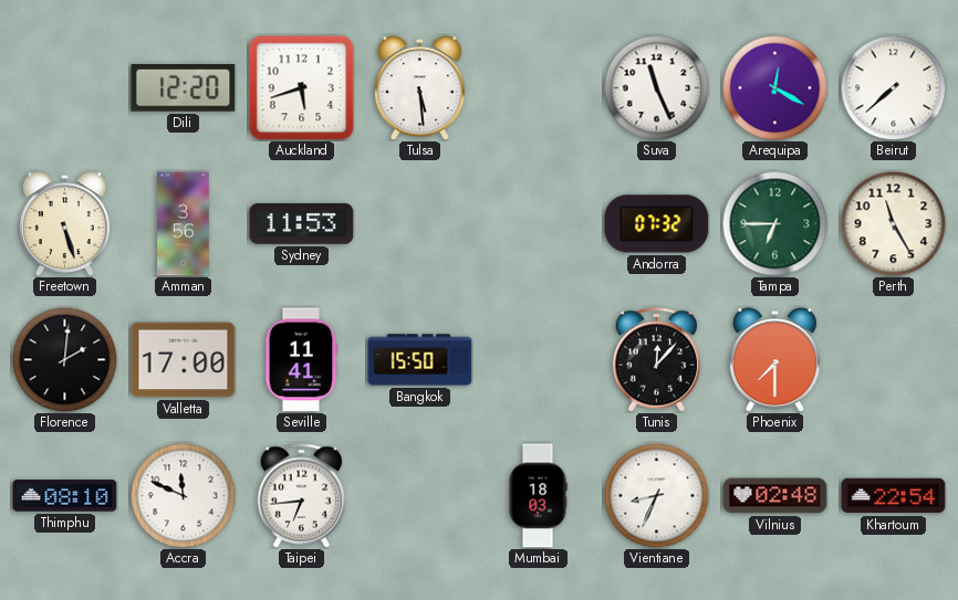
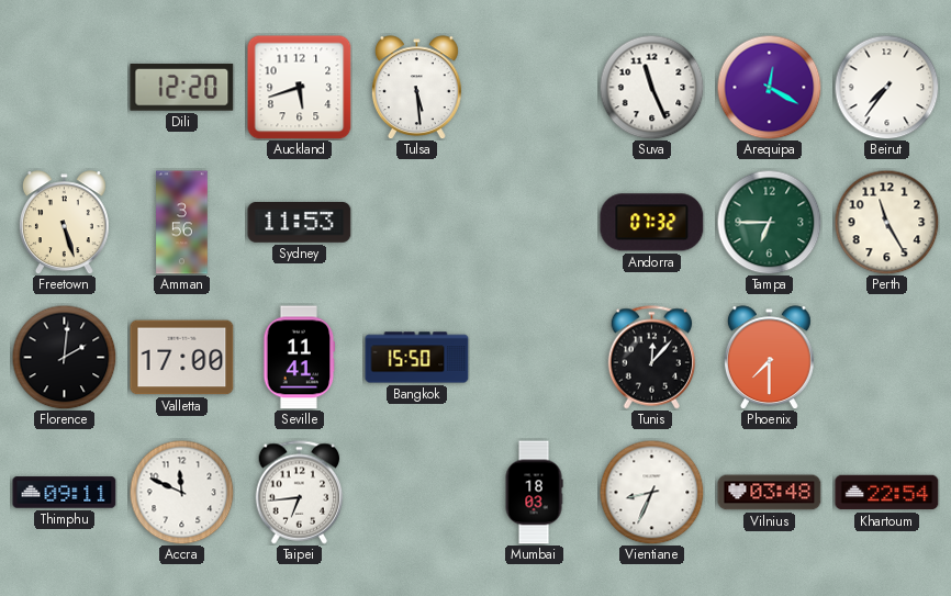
Beirut: 7:38 -> 7:36
Thimphu: 08:10 -> 09:11
Vilnius: 02:48 -> 03:48
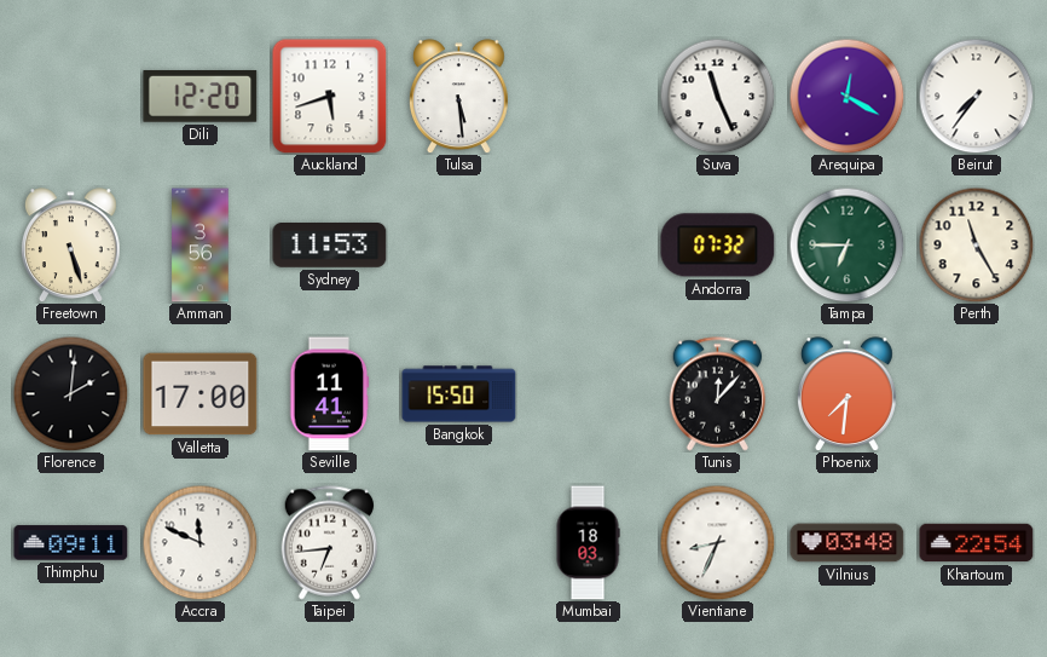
Phoenix: 7:30 -> 7:31
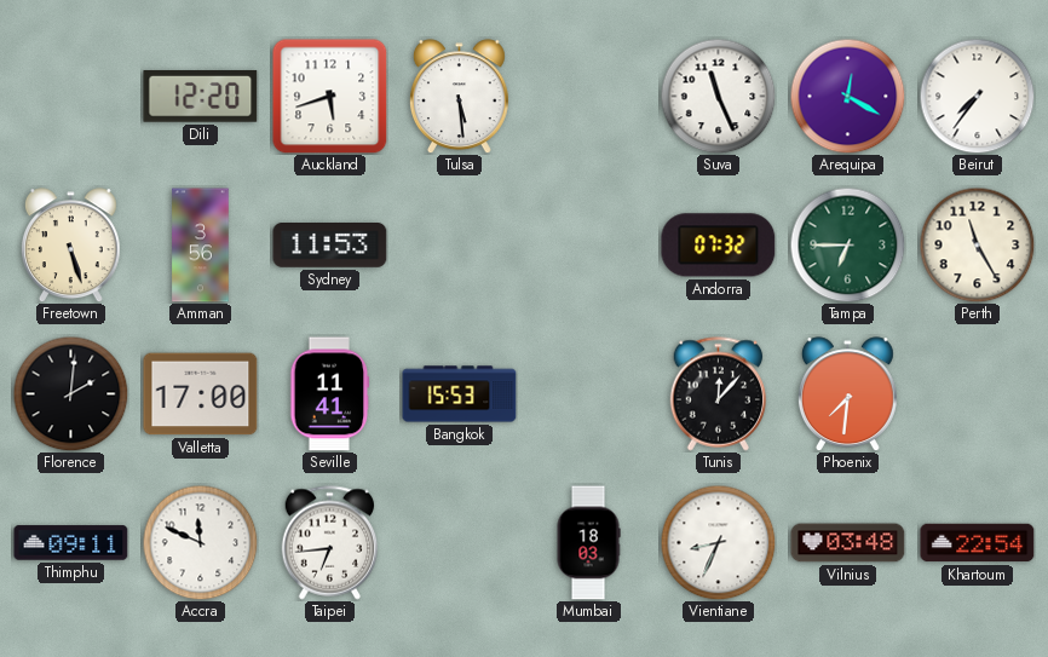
Bangkok: 15:50 -> 15:53
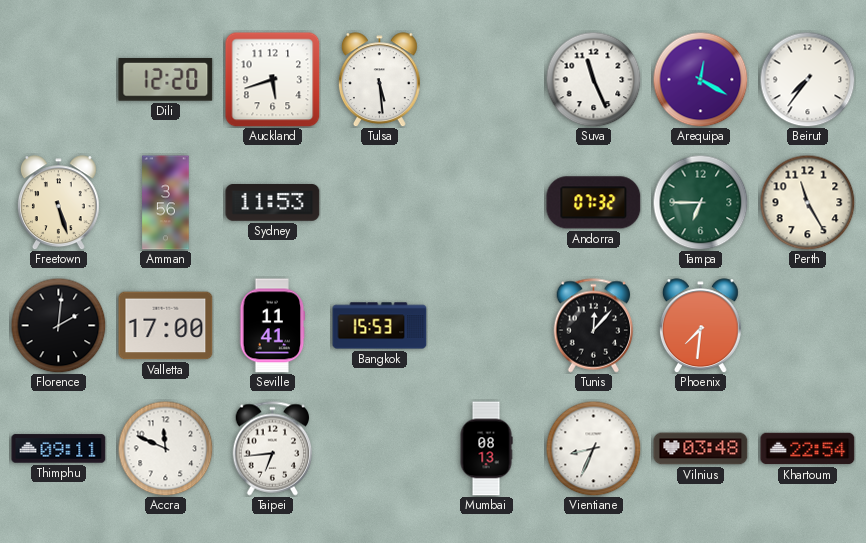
Mumbai: 18:03 -> 08:13
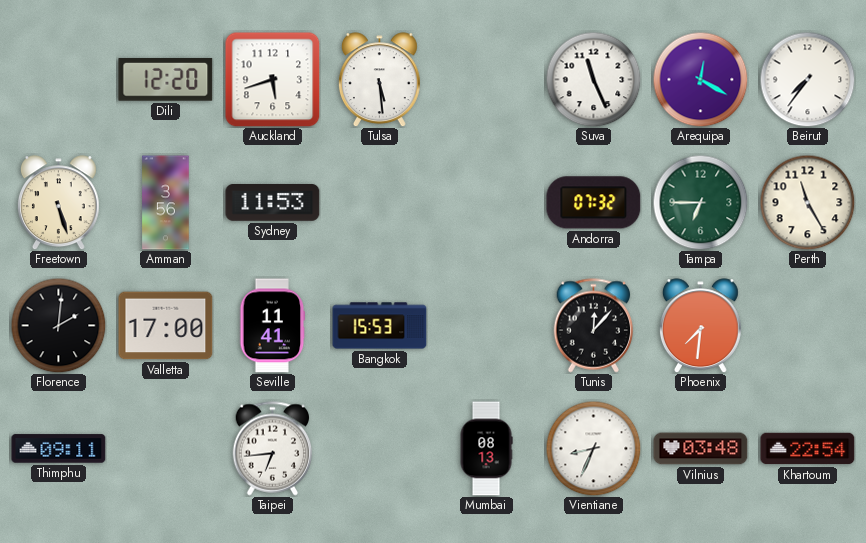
Accra: 11:49 -> none
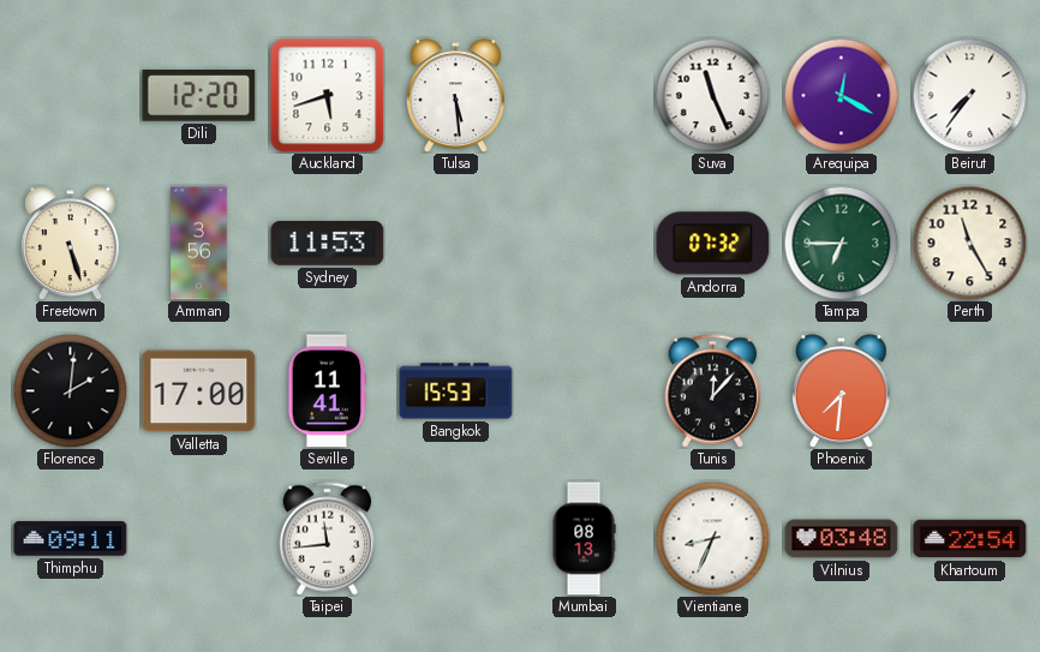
Taipei: 6:44 -> 11:44
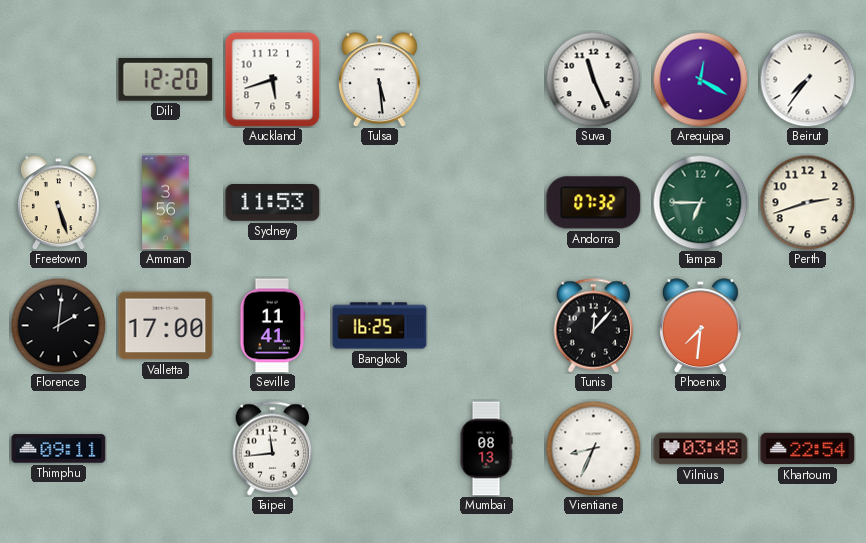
Perth: 11:25 -> 2:42
Bangkok: 15:53 -> 16:25
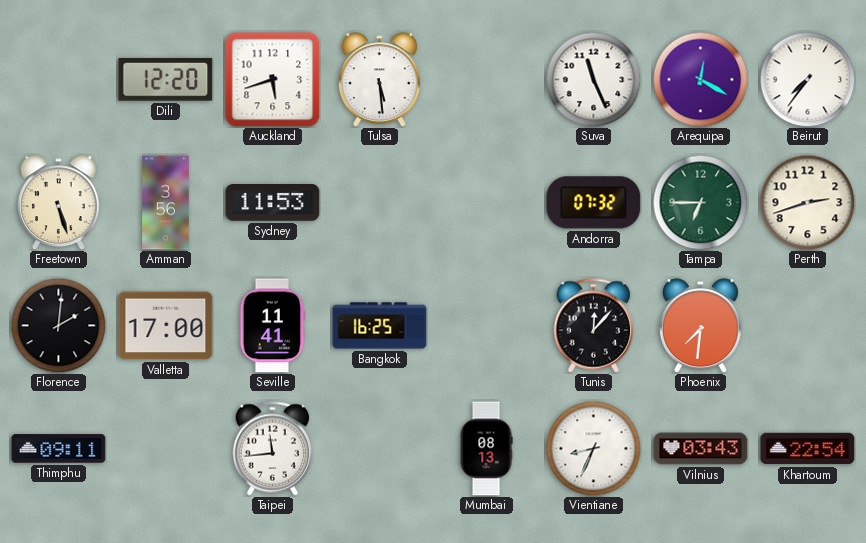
Vilnius: 03:48 -> 03:43
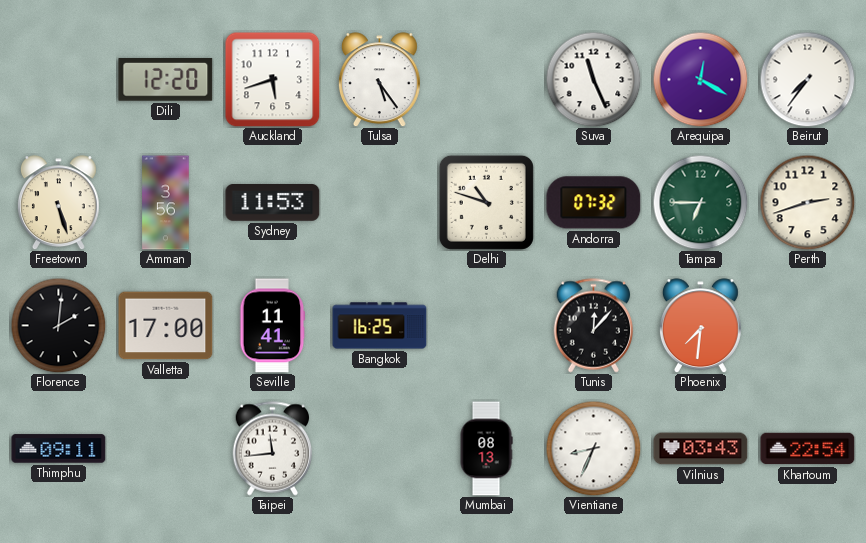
Tulsa: 5:29 -> 5:24
Delhi: none -> 10:48
